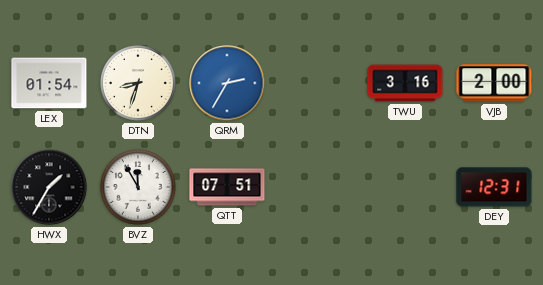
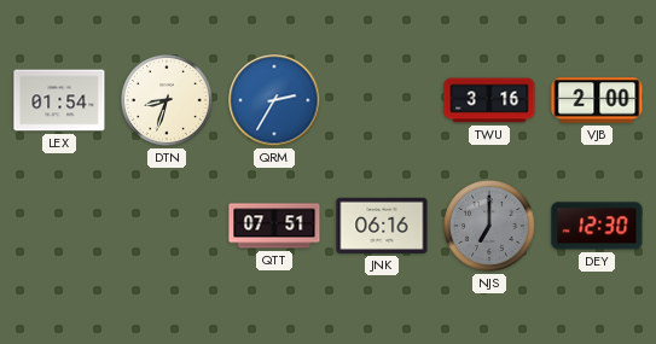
HWX: 1:35 -> none
BVZ: 11:55 -> none
JNK: none -> 06:16
NJS: none -> 7:00
DEY: 12:31 -> 12:30
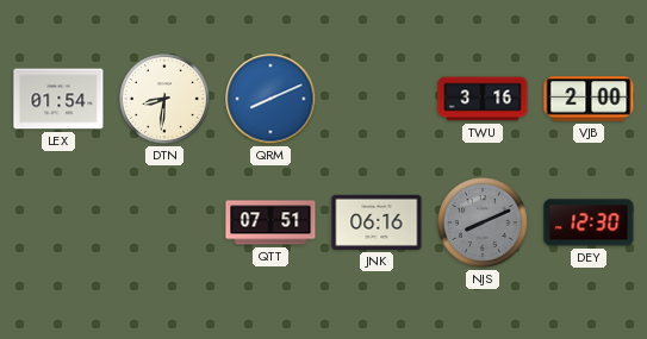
DTN: 8:33 -> 8:31
QRM: 2:35 -> 8:11
NJS: 7:00 -> 8:11
